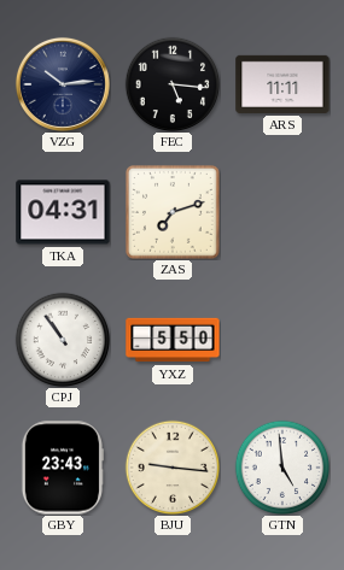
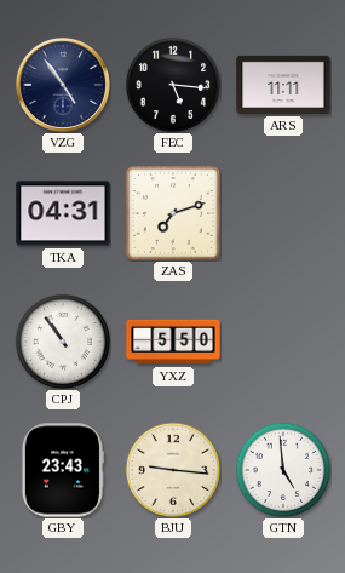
VZG: 10:14 -> 4:54
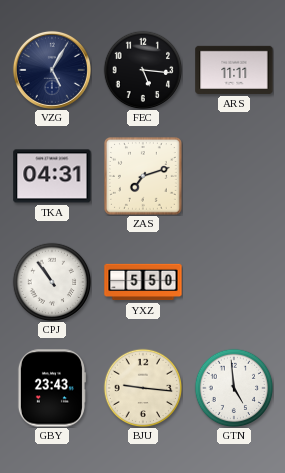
VZG: 4:54 -> 5:05
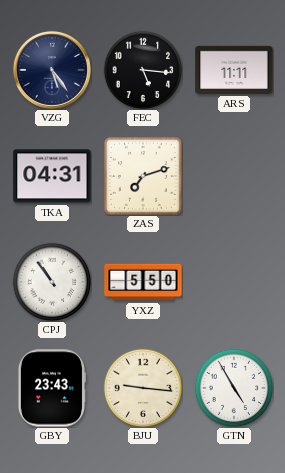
VZG: 5:05 -> 5:24
GTN: 4:59 -> 4:55
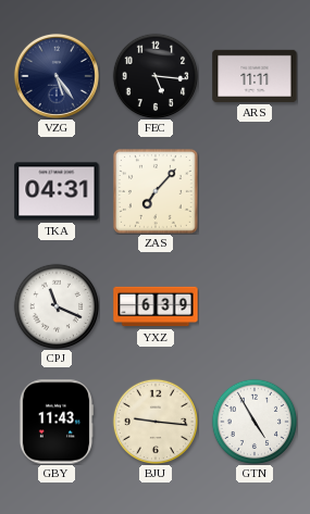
ZAS: 7:12 -> 7:07
CPJ: 10:54 -> 11:19
YXZ: 5:50 -> 6:39
GBY: 23:43 -> 11:43
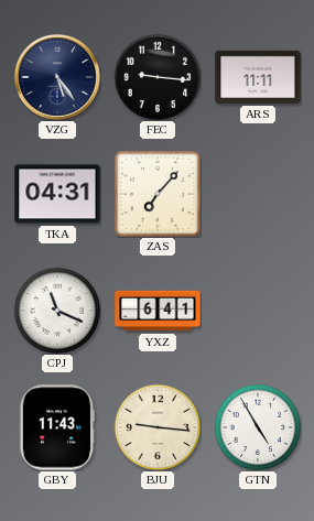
FEC: 5:16 -> 9:16
YXZ: 6:39 -> 6:41
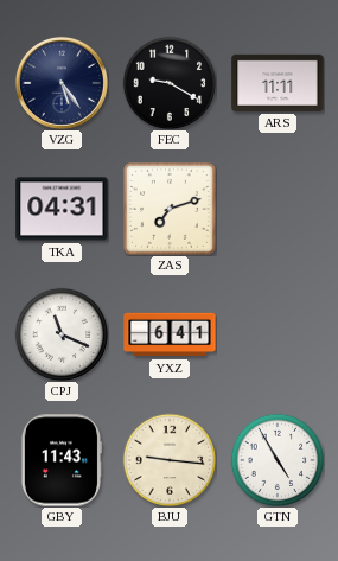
FEC: 9:16 -> 9:20
ZAS: 7:07 -> 7:12
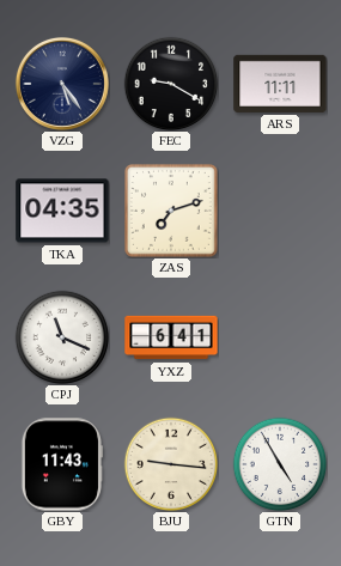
TKA: 04:31 -> 04:35
